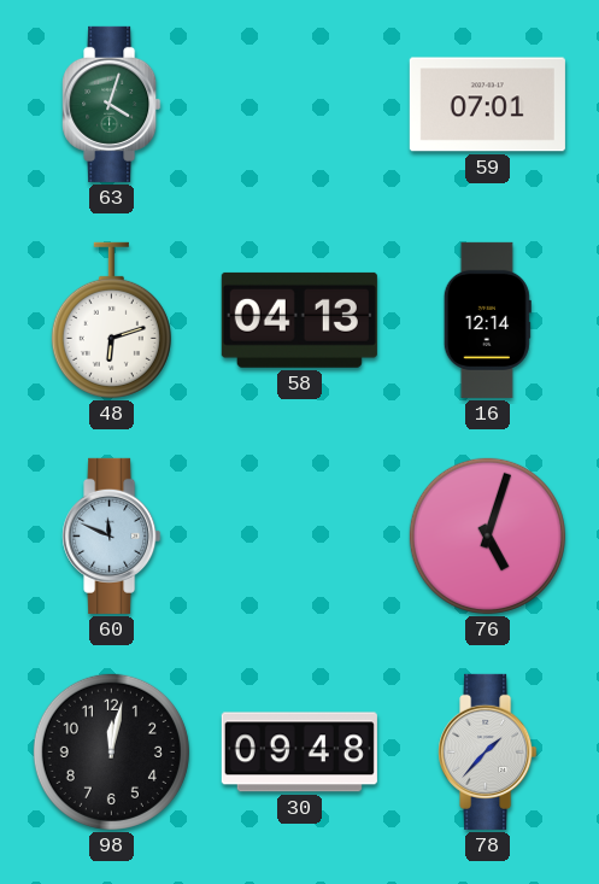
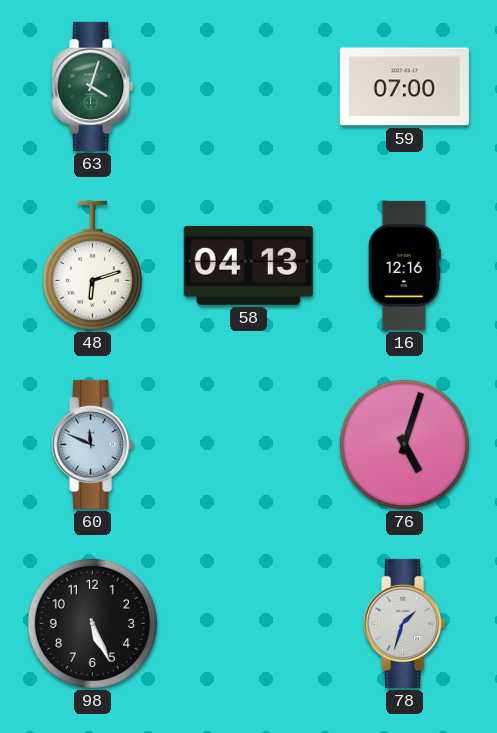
59: 07:01 -> 07:00
16: 12:14 -> 12:16
98: 12:02 -> 5:26
30: 09:48 -> none
78: 1:37 -> 1:33
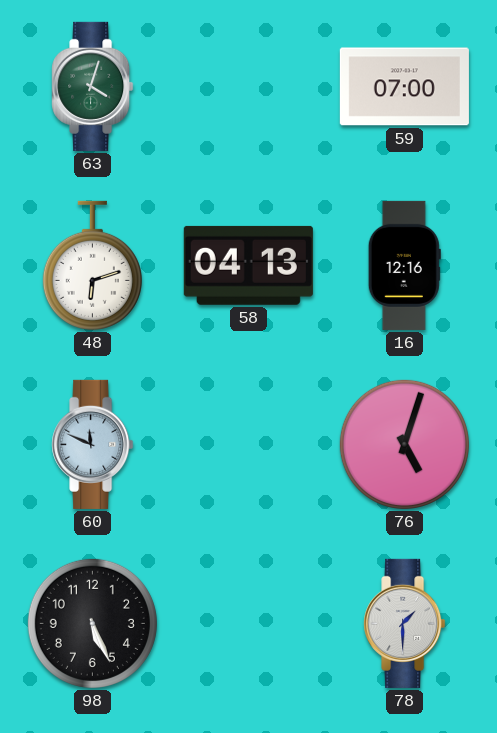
78: 1:33 -> 1:30
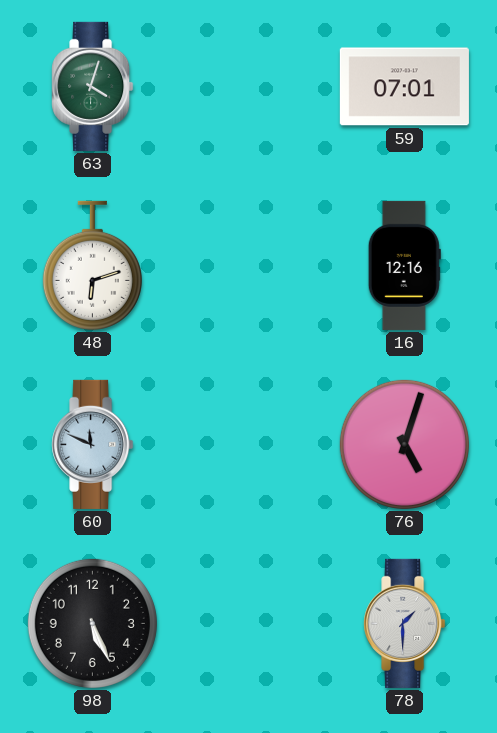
59: 07:00 -> 07:01
58: 04:13 -> none
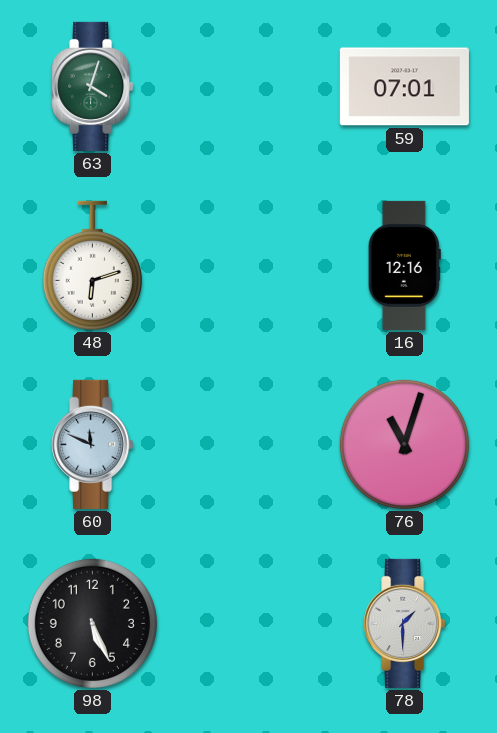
76: 5:03 -> 11:03
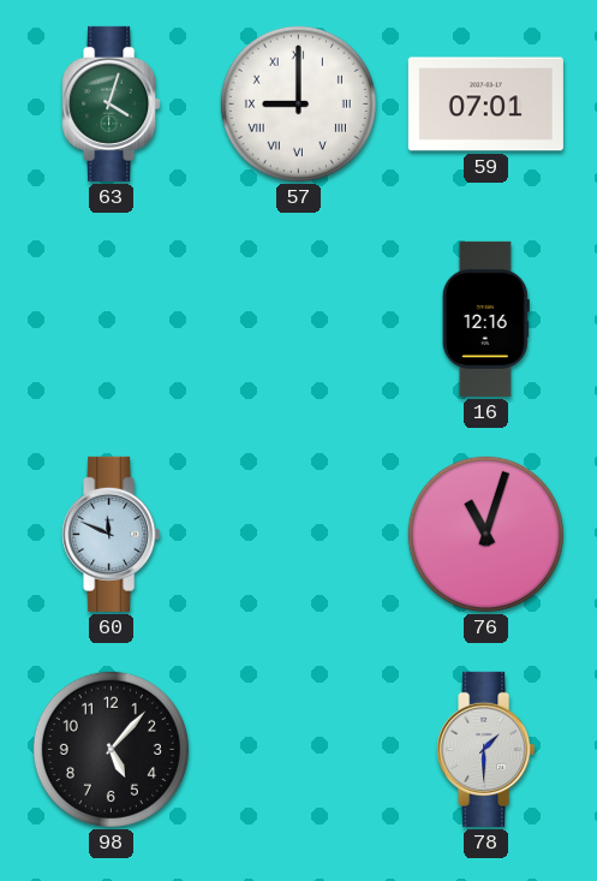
57: none -> 9:00
48: 6:12 -> none
98: 5:26 -> 5:07
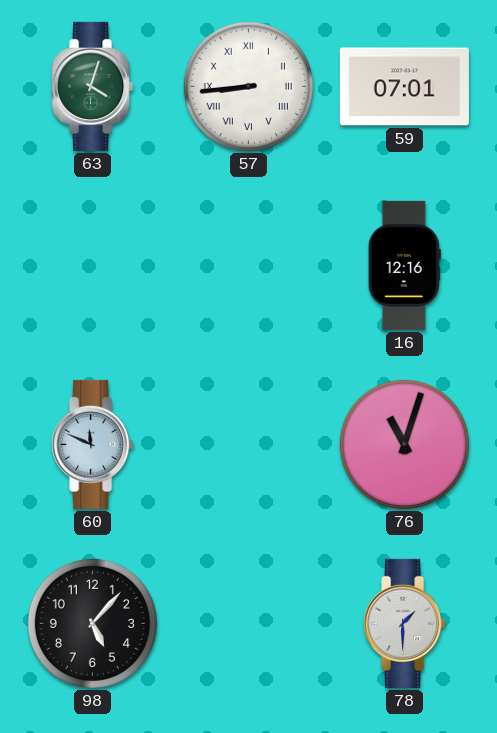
57: 9:00 -> 8:44
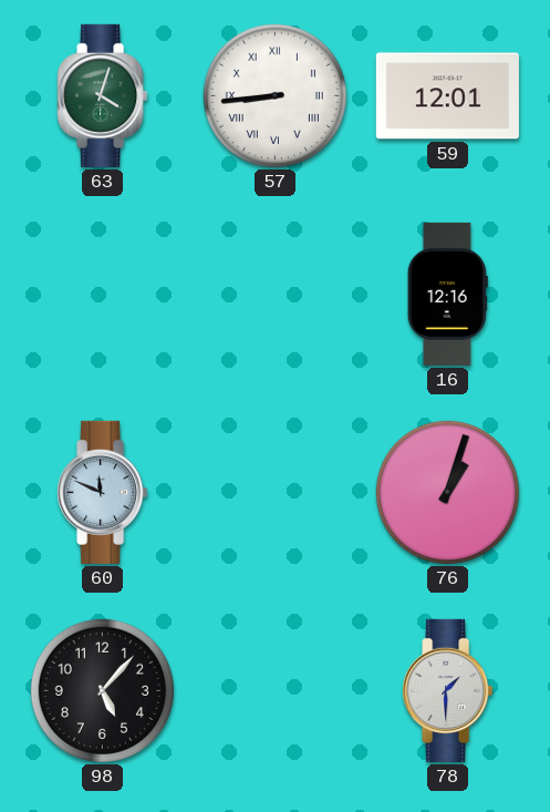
59: 07:01 -> 12:01
76: 11:03 -> 1:03
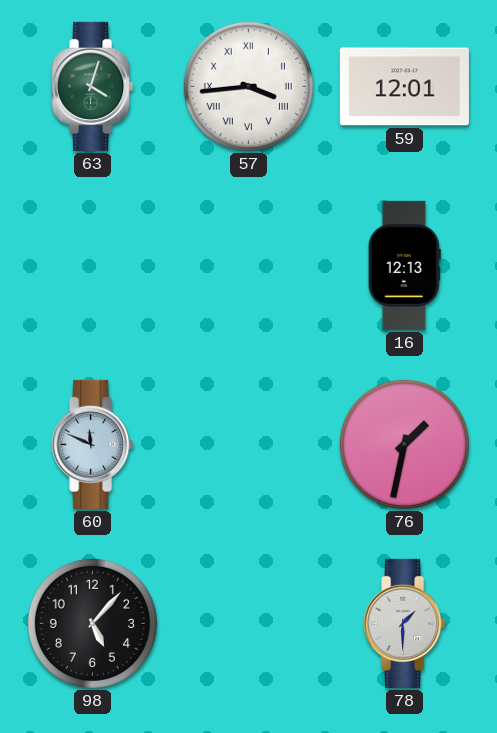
57: 8:44 -> 3:44
16: 12:16 -> 12:13
76: 1:03 -> 1:32
